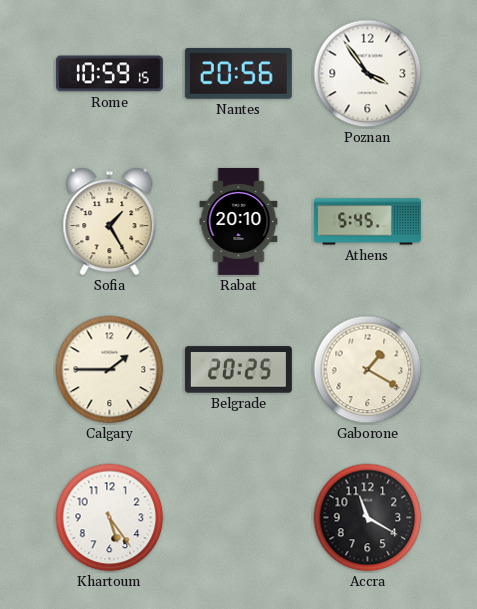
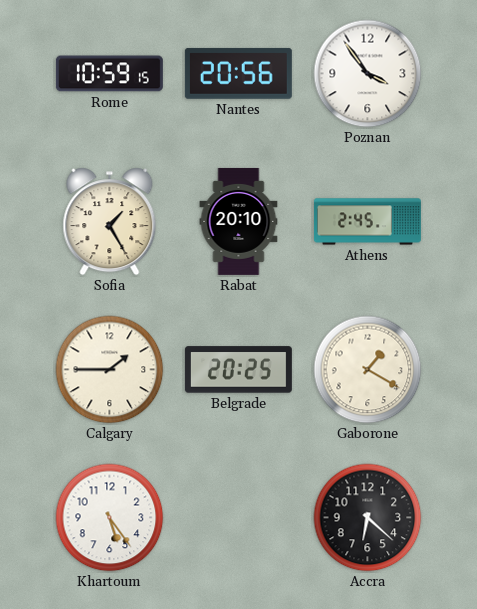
Athens: 5:45 -> 2:45
Accra: 11:20 -> 6:22
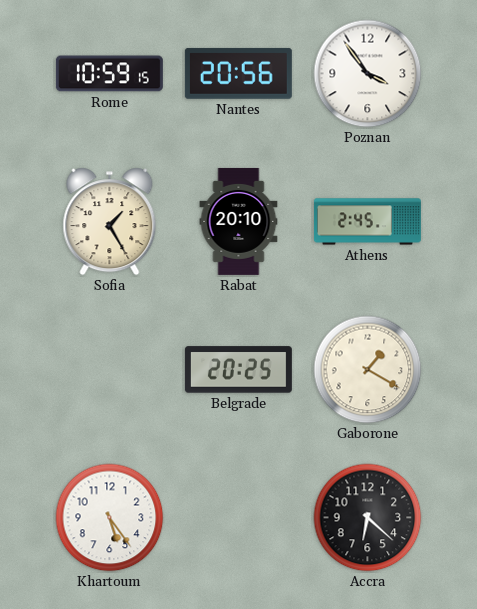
Calgary: 1:45 -> none
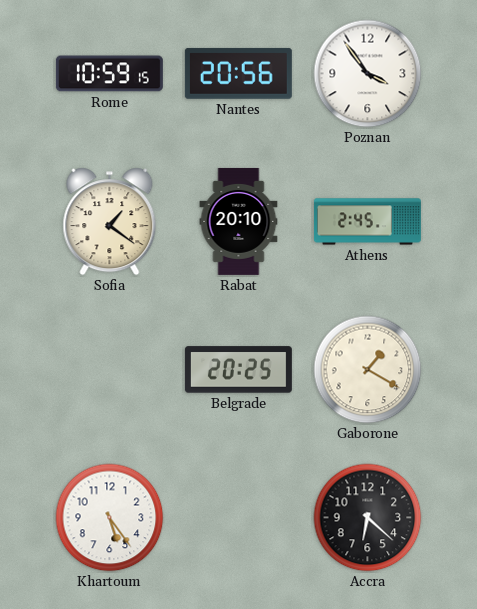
Sofia: 1:25 -> 1:21
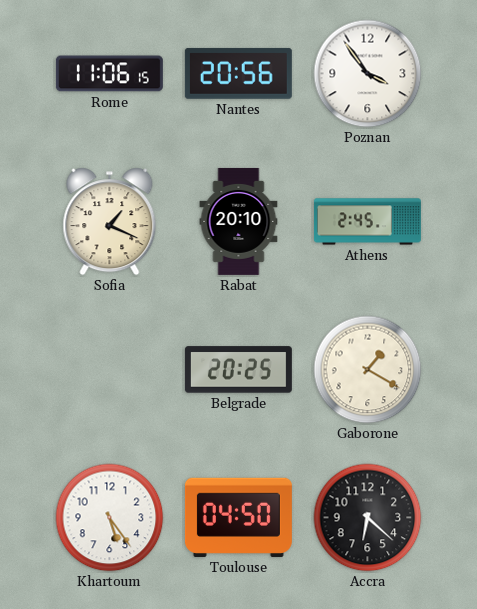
Rome: 10:59 -> 11:06
Sofia: 1:21 -> 1:19
Toulouse: none -> 04:50
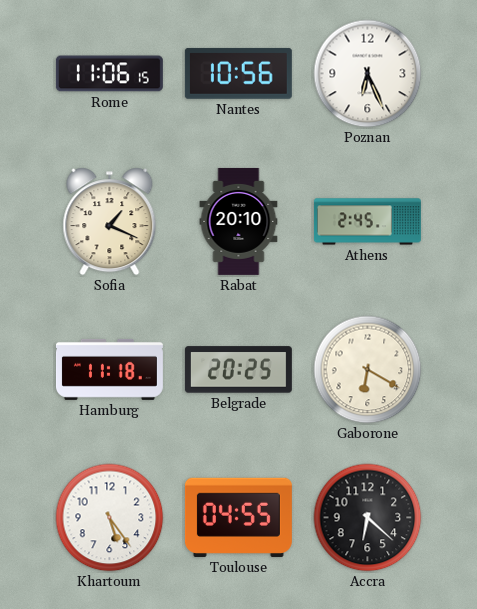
Nantes: 20:56 -> 10:56
Poznan: 3:54 -> 6:26
Hamburg: none -> 11:18
Gaborone: 1:20 -> 6:20
Toulouse: 04:50 -> 04:55
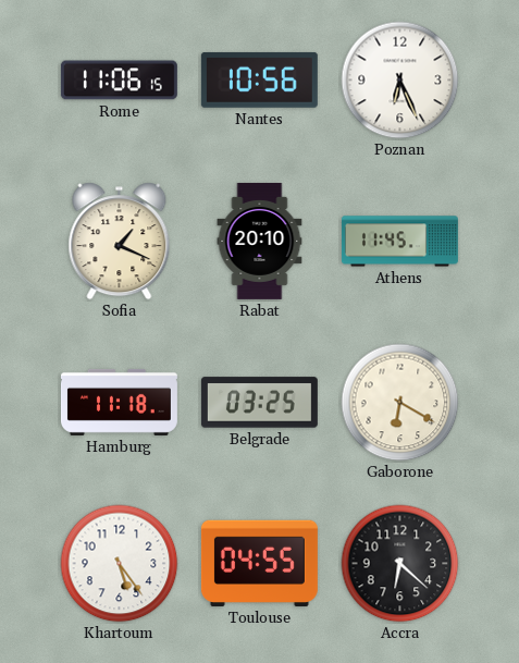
Athens: 2:45 -> 11:45
Belgrade: 20:25 -> 03:25
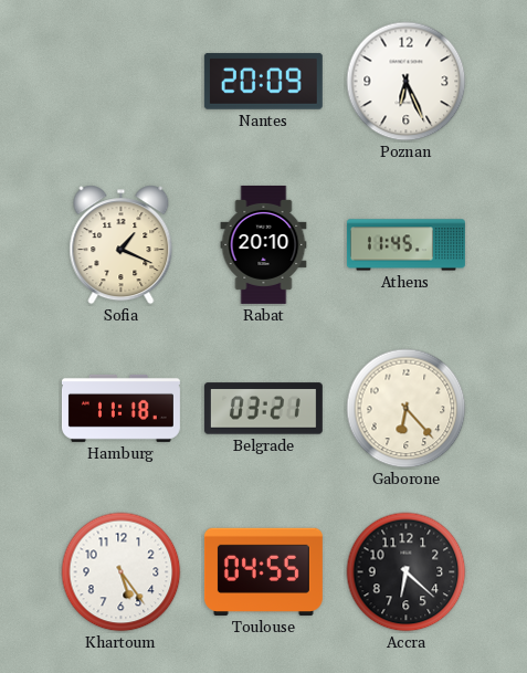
Rome: 11:06 -> none
Nantes: 10:56 -> 20:09
Belgrade: 03:25 -> 03:21
Gaborone: 6:20 -> 6:23
